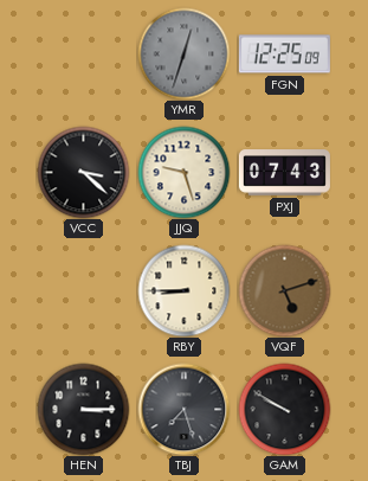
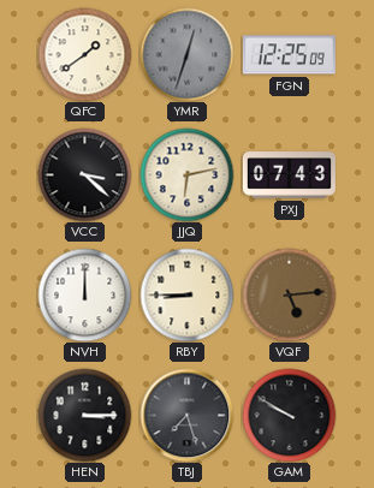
QFC: none -> 1:39
JJQ: 9:27 -> 6:13
NVH: none -> 12:00
VQF: 5:12 -> 5:14
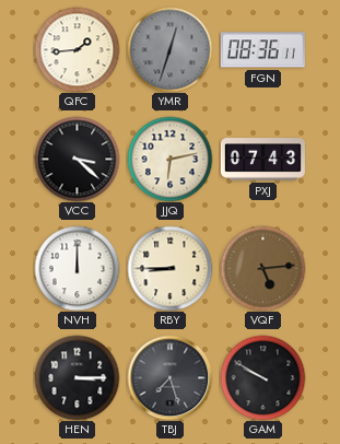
QFC: 1:39 -> 1:44
FGN: 12:25 -> 08:36
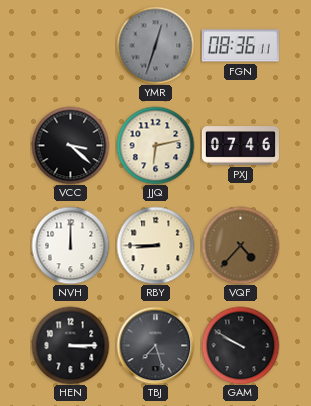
QFC: 1:44 -> none
PXJ: 07:43 -> 07:46
VQF: 5:14 -> 4:37
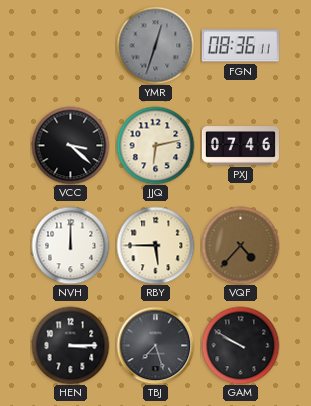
RBY: 8:45 -> 5:45
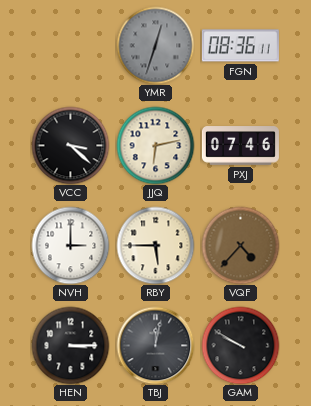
NVH: 12:00 -> 3:00
TBJ: 7:27 -> 12:02
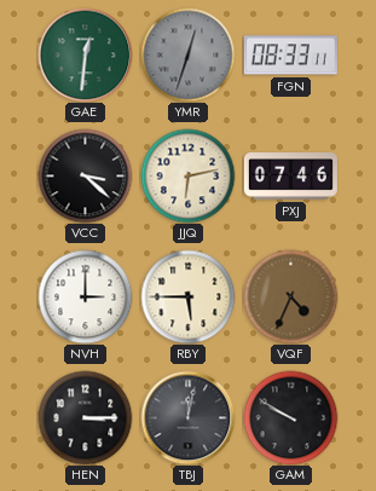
GAE: none -> 12:31
FGN: 08:36 -> 08:33
VQF: 4:37 -> 4:34
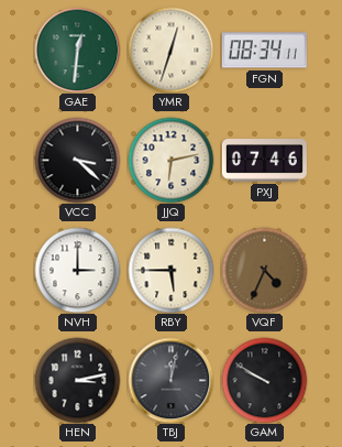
YMR dial: grey -> cream
FGN: 08:33 -> 08:34
HEN: 3:15 -> 3:13
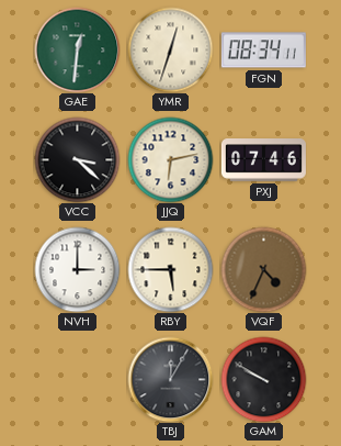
HEN: 3:13 -> none
TBJ: 12:02 -> 12:05
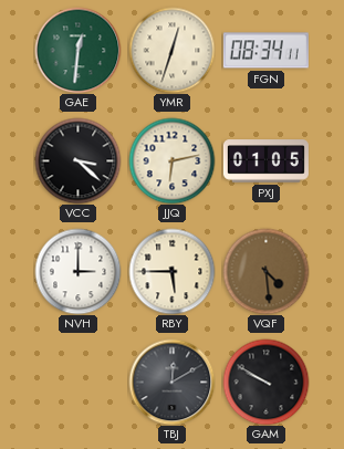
PXJ: 07:46 -> 01:05
VQF: 4:34 -> 4:29
TBJ: 12:05 -> 12:10
